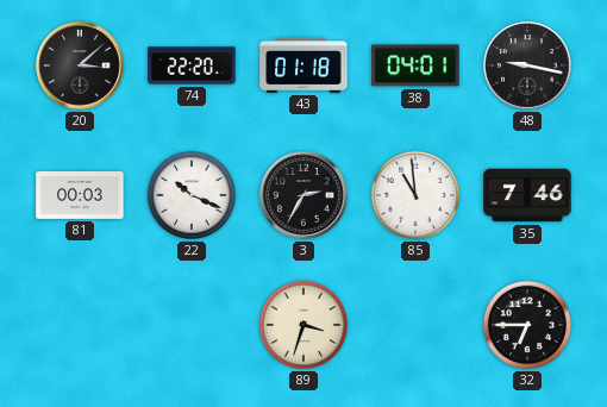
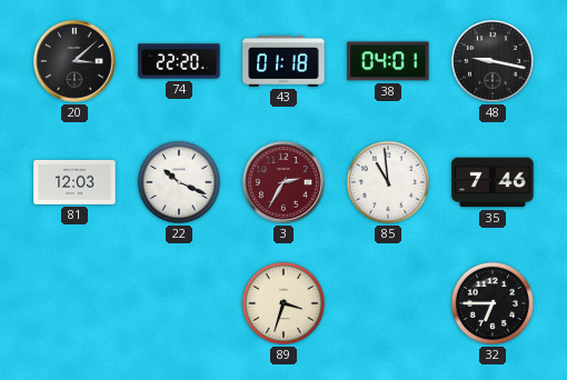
81: 00:03 -> 12:03
3 dial: black -> burgundy
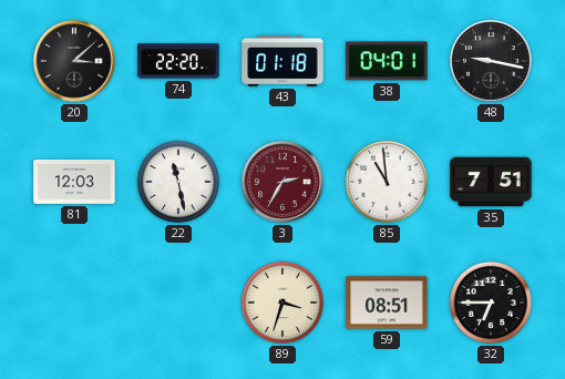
22: 10:19 -> 11:28
35: 7:46 -> 7:51
59: none -> 08:51
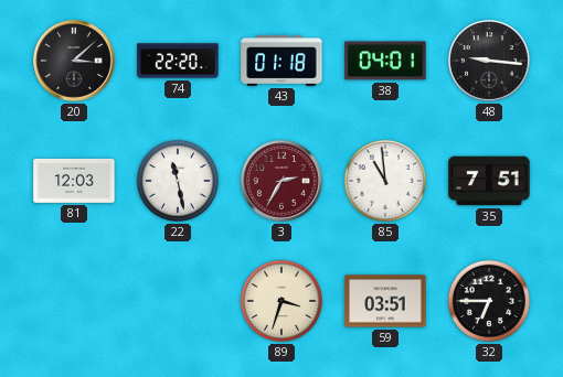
48: 9:17 -> 9:16
59: 08:51 -> 03:51
